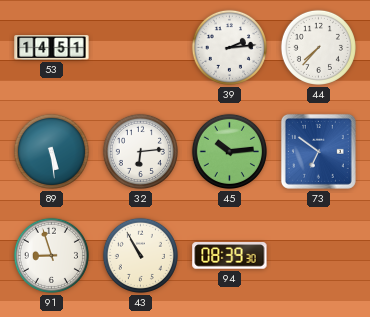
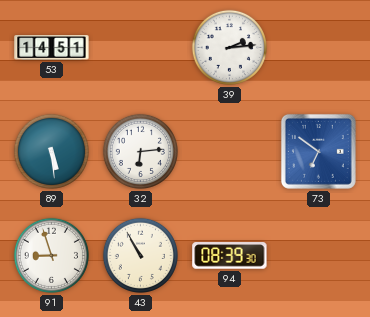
44: 7:37 -> none
45: 10:14 -> none
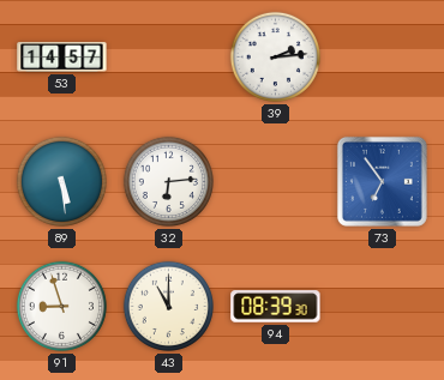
53: 14:51 -> 14:57
73: 6:51 -> 6:54
43: 10:55 -> 11:00
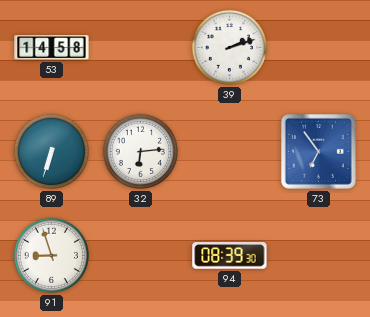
53: 14:57 -> 14:58
39: 2:14 -> 2:12
89: 5:29 -> 6:33
43: 11:00 -> none
